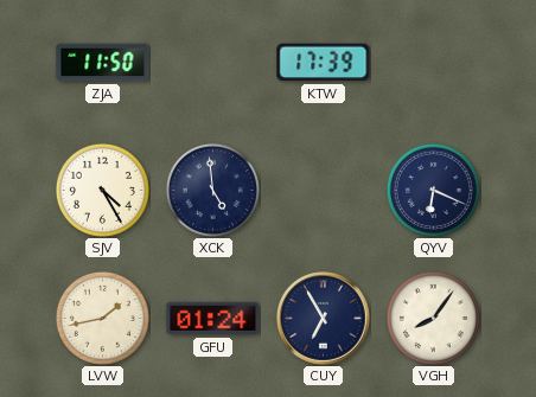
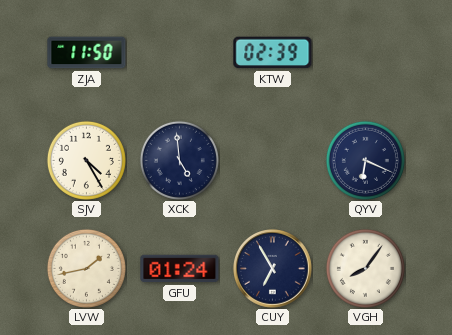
KTW: 17:39 -> 02:39
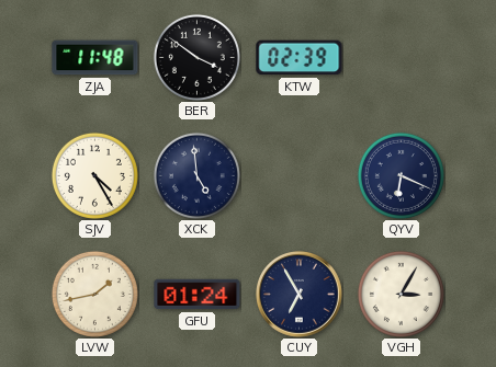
ZJA: 11:50 -> 11:48
BER: none -> 3:51
VGH: 8:06 -> 3:05
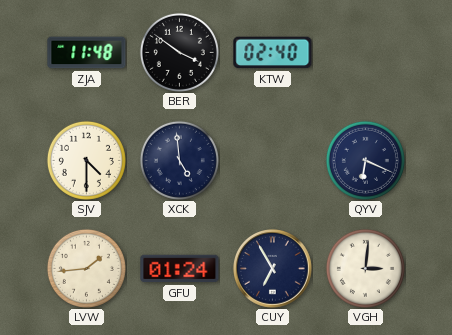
KTW: 02:39 -> 02:40
SJV: 4:25 -> 4:30
LVW: 1:43 -> 1:44
VGH: 3:05 -> 3:01
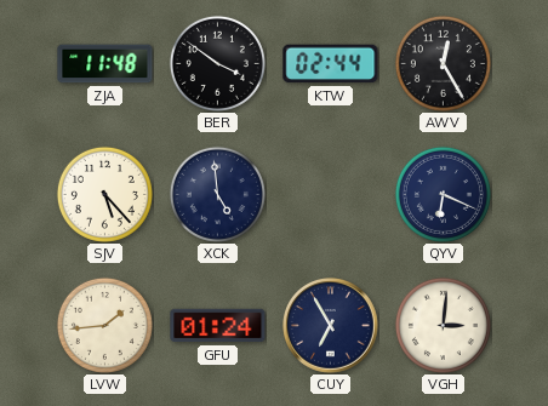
KTW: 02:40 -> 02:44
AWV: none -> 12:25
SJV: 4:30 -> 5:23
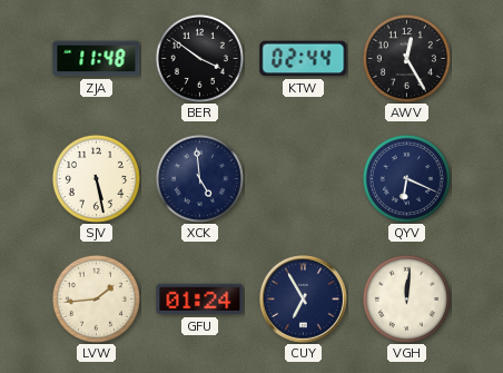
SJV: 5:23 -> 5:28
VGH: 3:01 -> 12:01
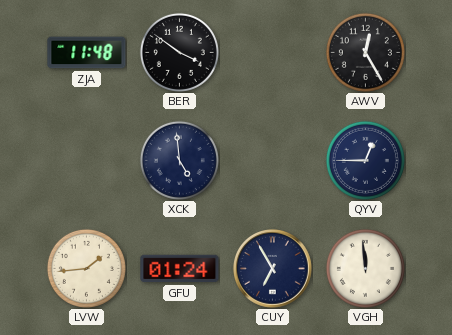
KTW: 02:44 -> none
SJV: 5:28 -> none
QYV: 6:19 -> 12:45
VGH: 12:01 -> 11:59
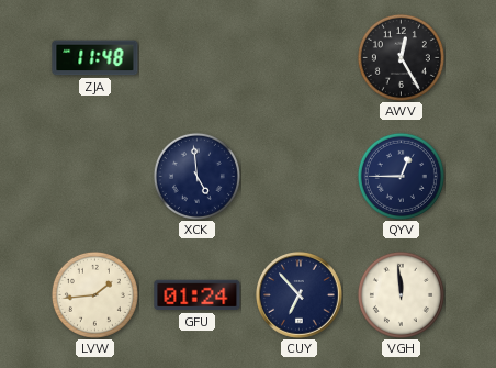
BER: 3:51 -> none
CUY: 6:55 -> 6:53
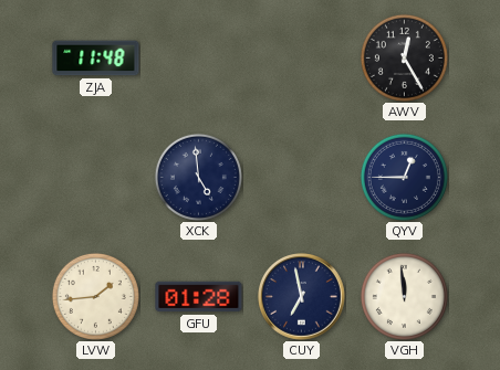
GFU: 01:24 -> 01:28
CUY: 6:53 -> 6:58
